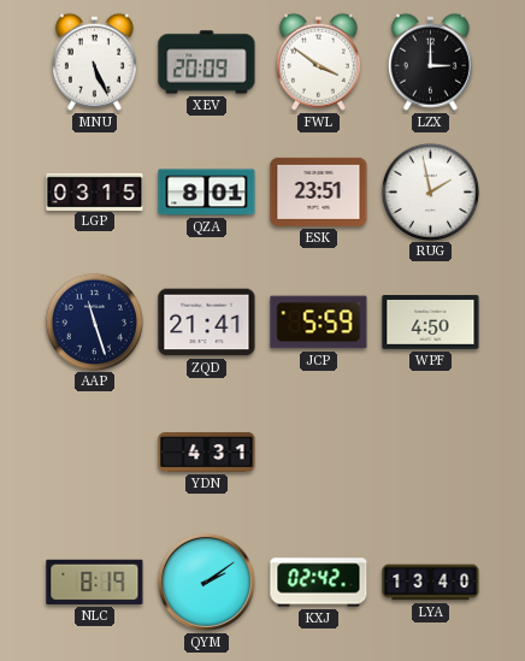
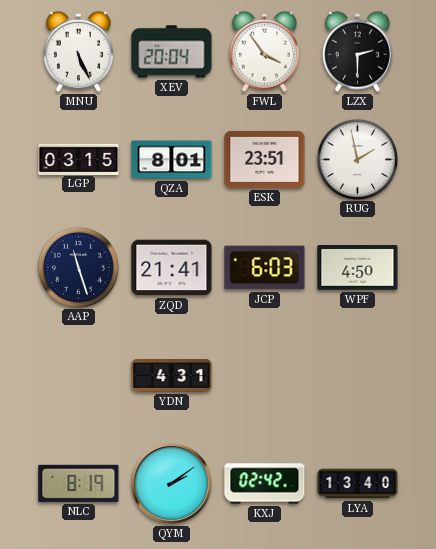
XEV: 20:09 -> 20:04
FWL: 3:51 -> 3:54
LZX: 3:00 -> 2:30
JCP: 5:59 -> 6:03
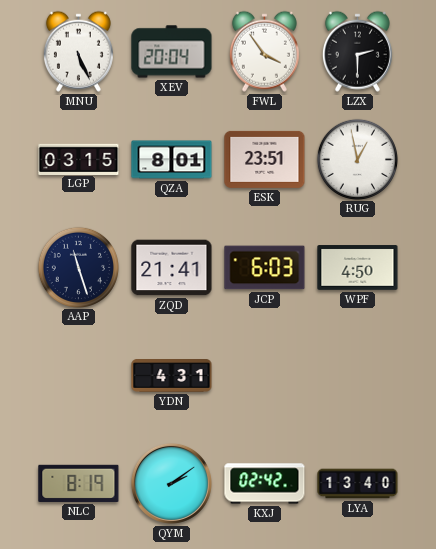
RUG: 1:58 -> 12:58
